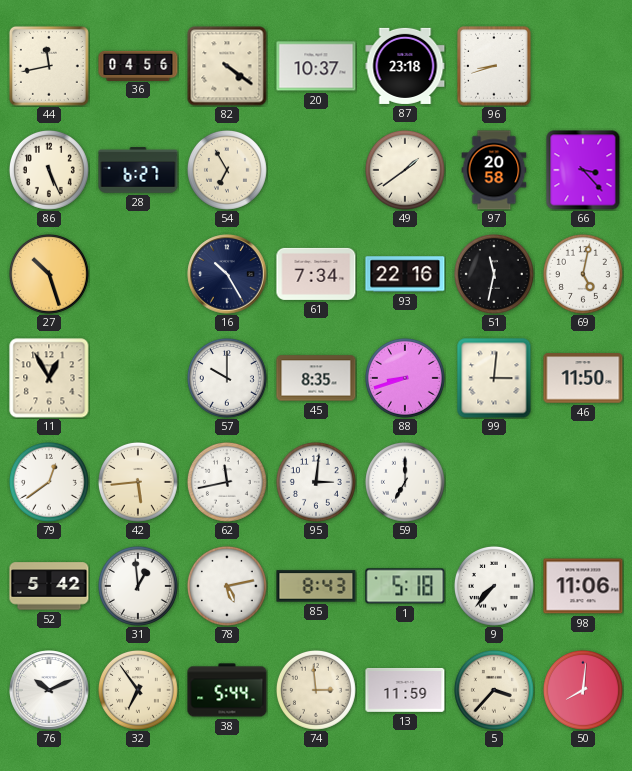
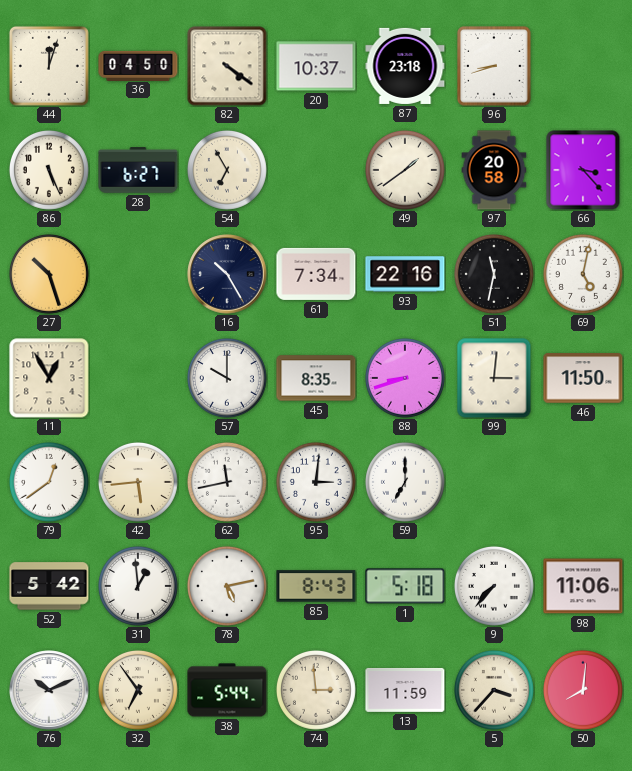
44: 11:43 -> 12:03
36: 04:56 -> 04:50
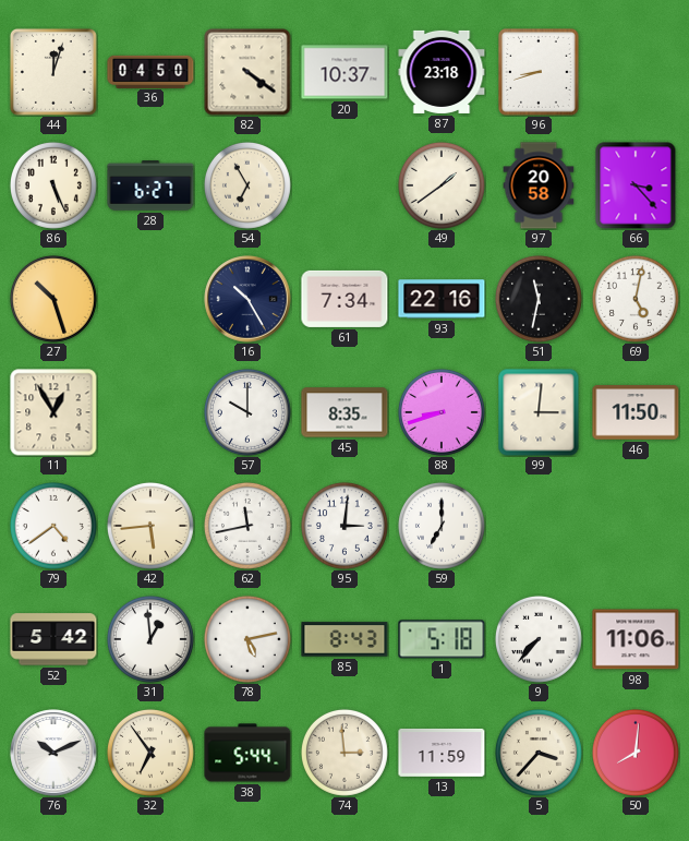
79: 12:39 -> 4:39
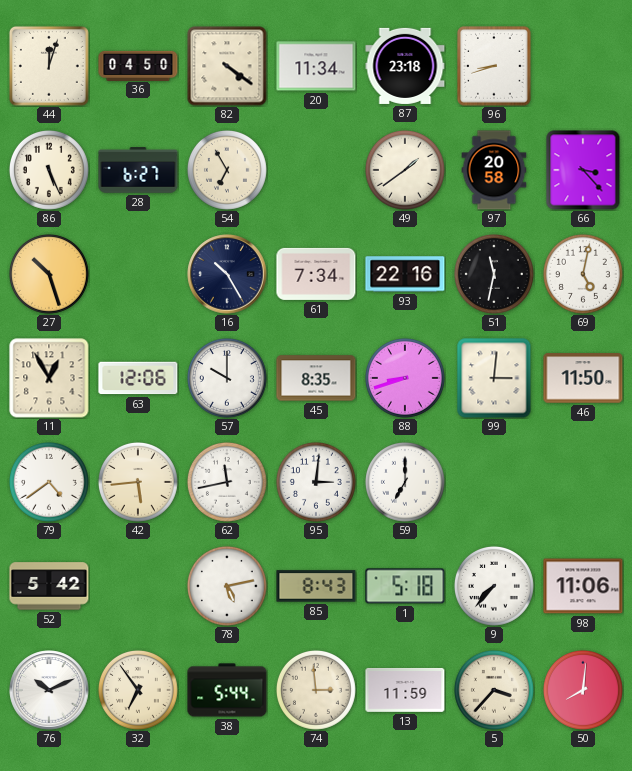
20: 10:37 -> 11:34
63: none -> 12:06
31: 12:59 -> none
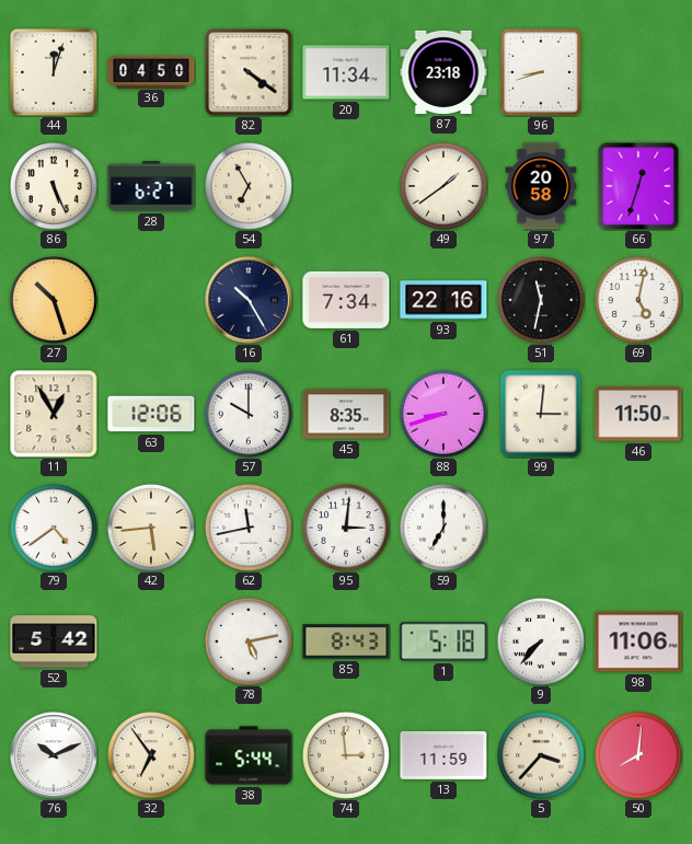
66: 3:23 -> 12:33
